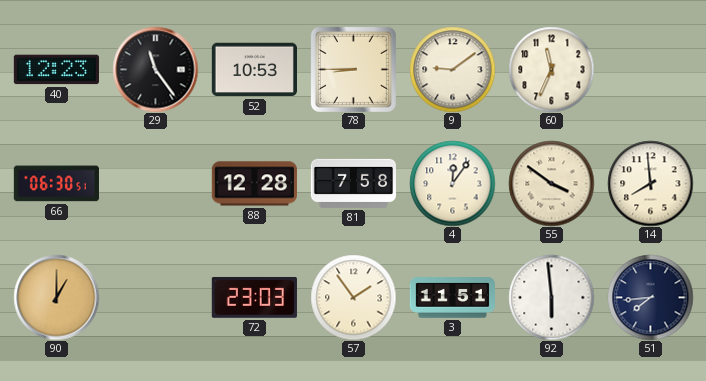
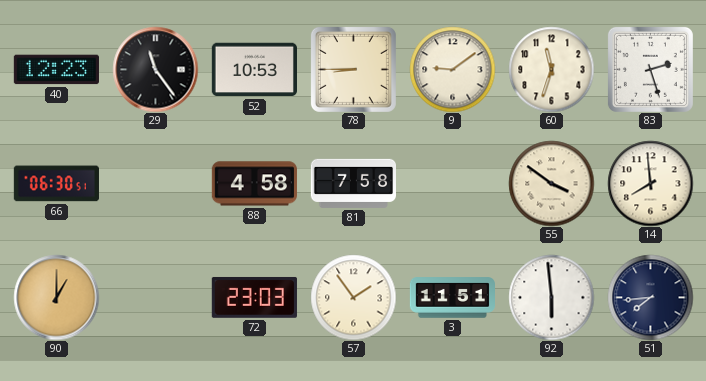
60: 11:34 -> 11:33
83: none -> 2:27
88: 12:28 -> 4:58
4: 12:06 -> none
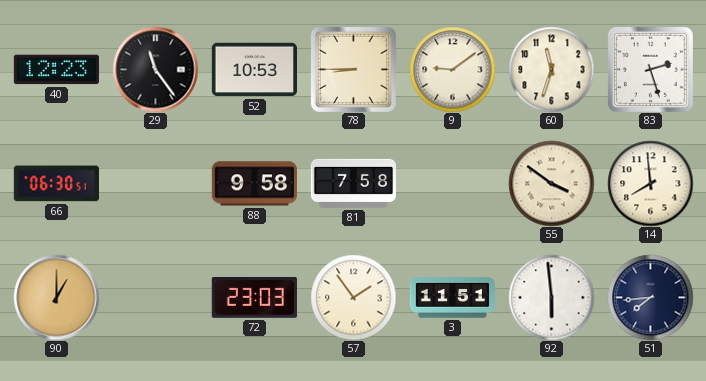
88: 4:58 -> 9:58
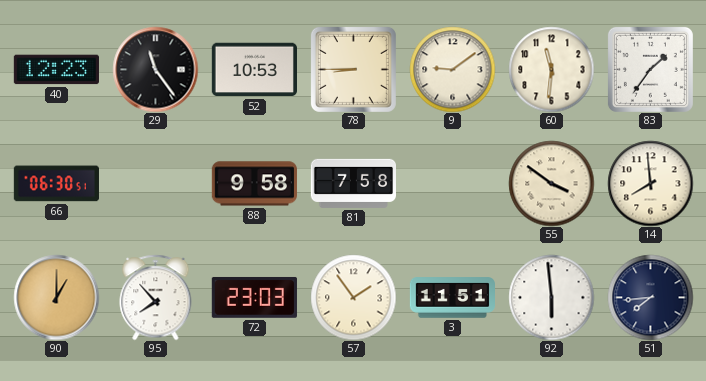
60: 11:33 -> 11:31
83: 2:27 -> 1:36
95: none -> 7:53
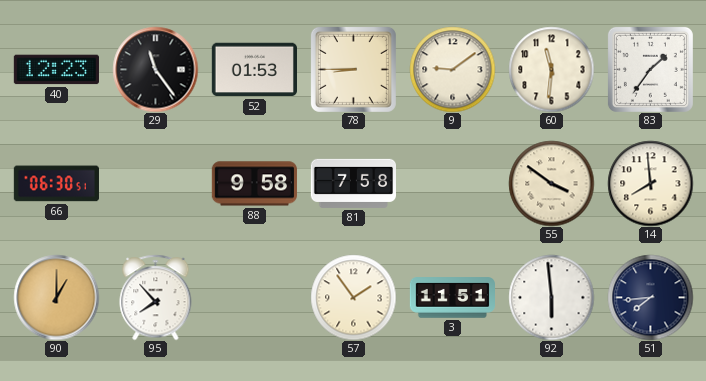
52: 10:53 -> 01:53
72: 23:03 -> none
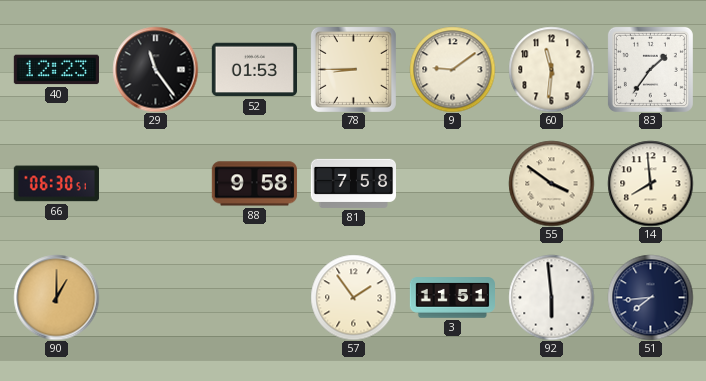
95: 7:53 -> none
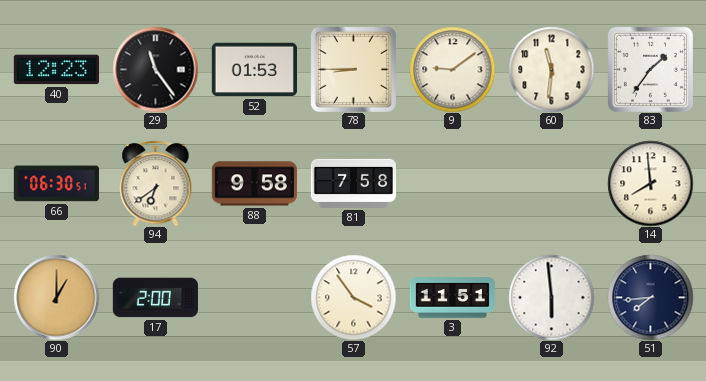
94: none -> 6:39
55: 3:51 -> none
17: none -> 2:00
57: 1:54 -> 3:54
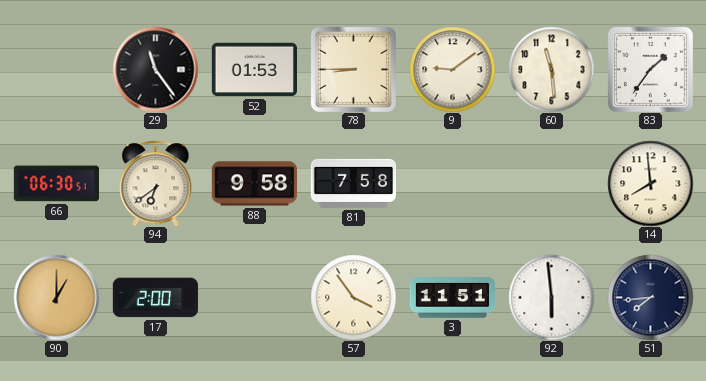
40: 12:23 -> none
60: 11:31 -> 11:29
